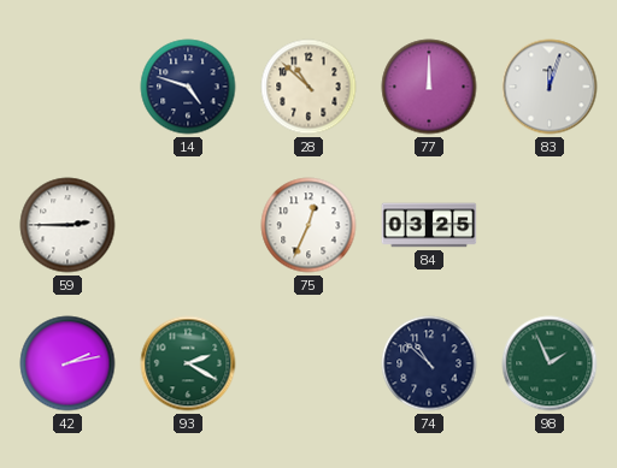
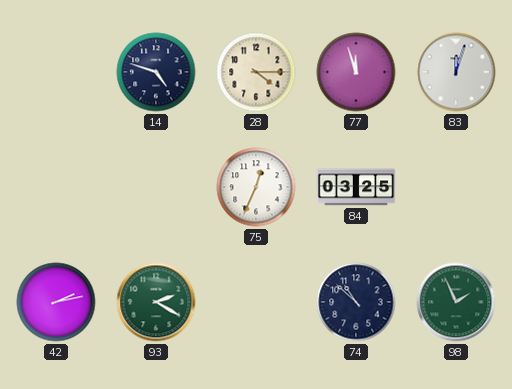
28: 10:52 -> 4:15
77: 12:00 -> 11:57
59: 2:45 -> none
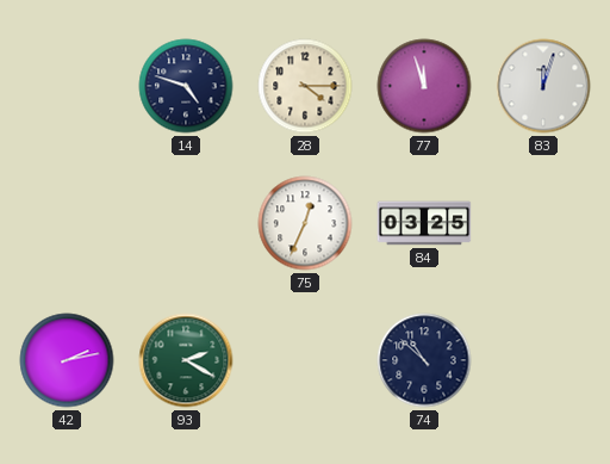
98: 1:56 -> none
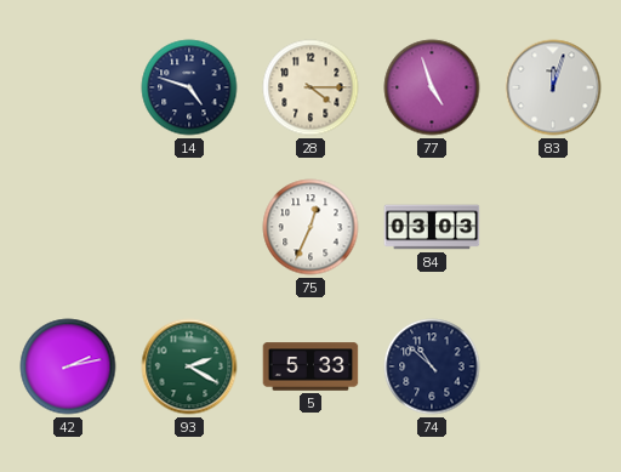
77: 11:57 -> 4:57
84: 03:25 -> 03:03
5: none -> 5:33
